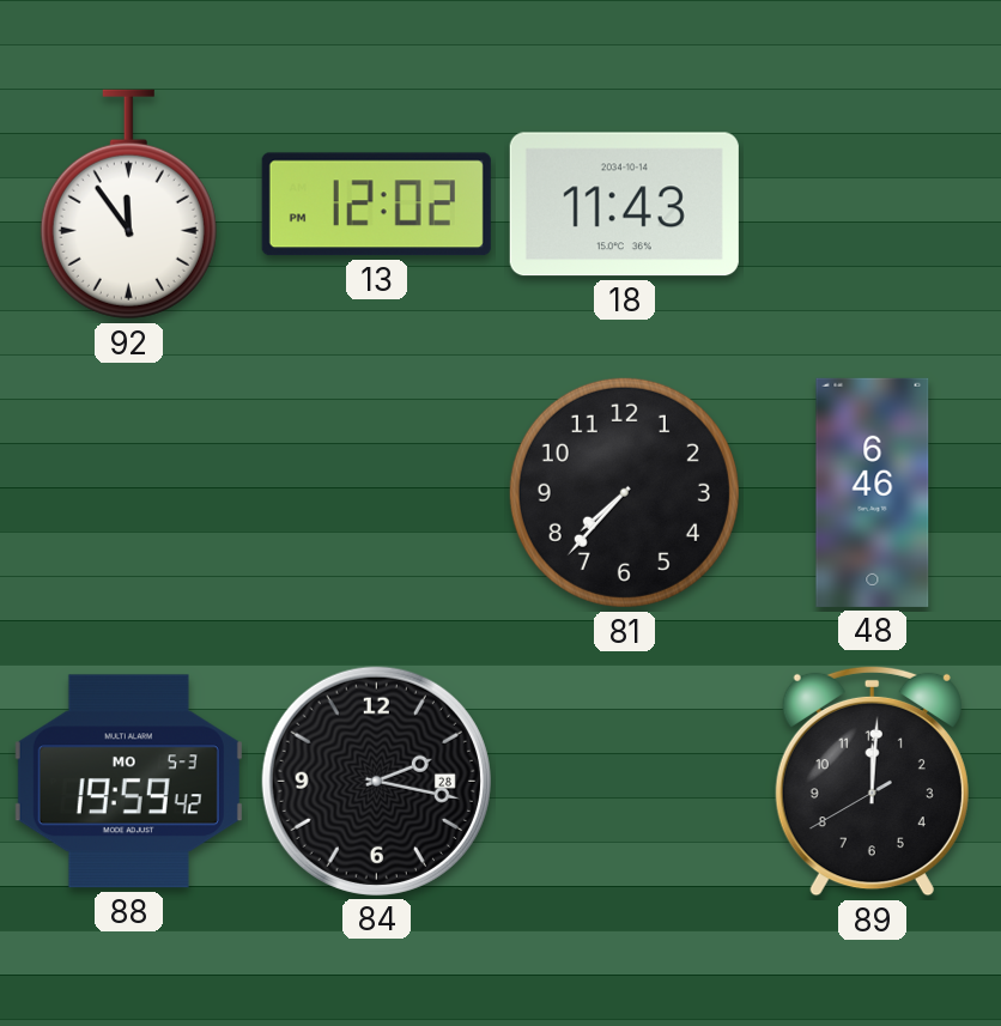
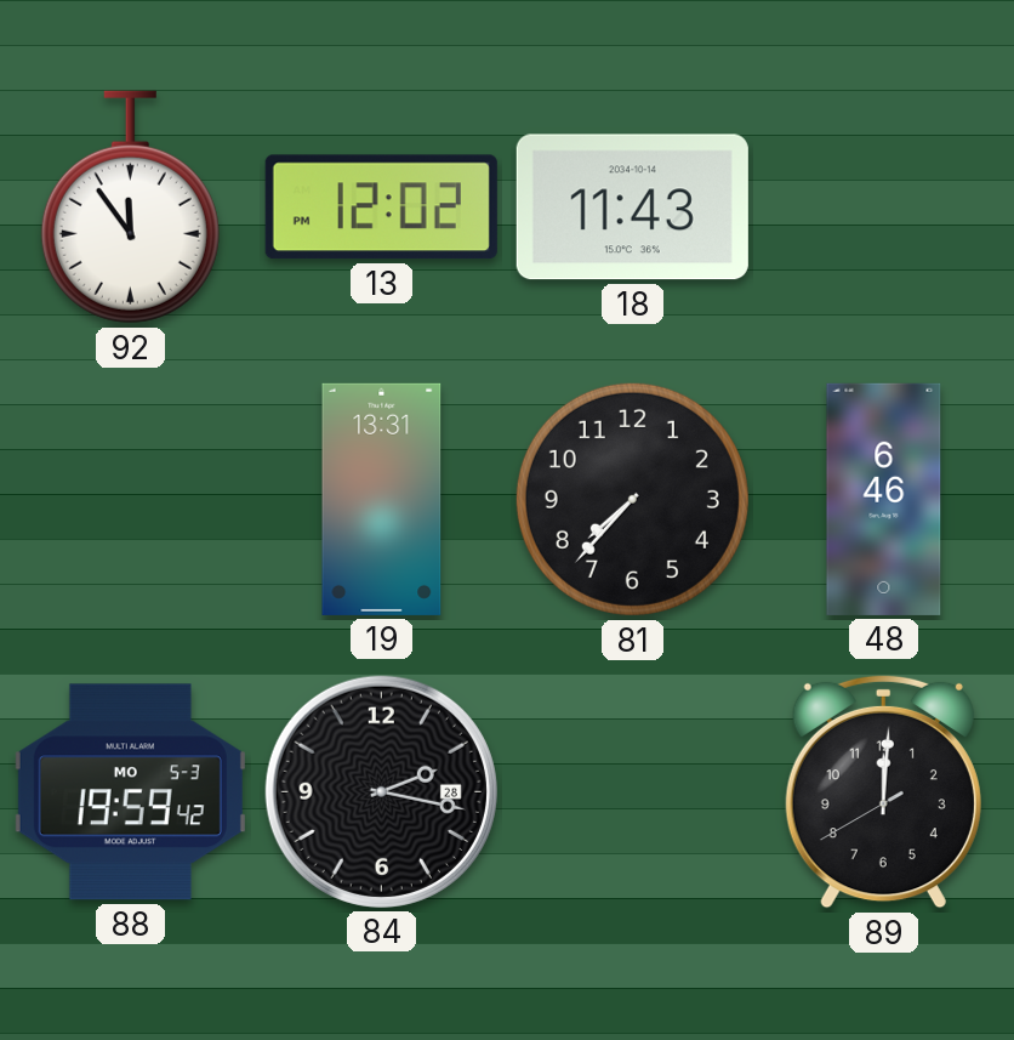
19: none -> 13:31
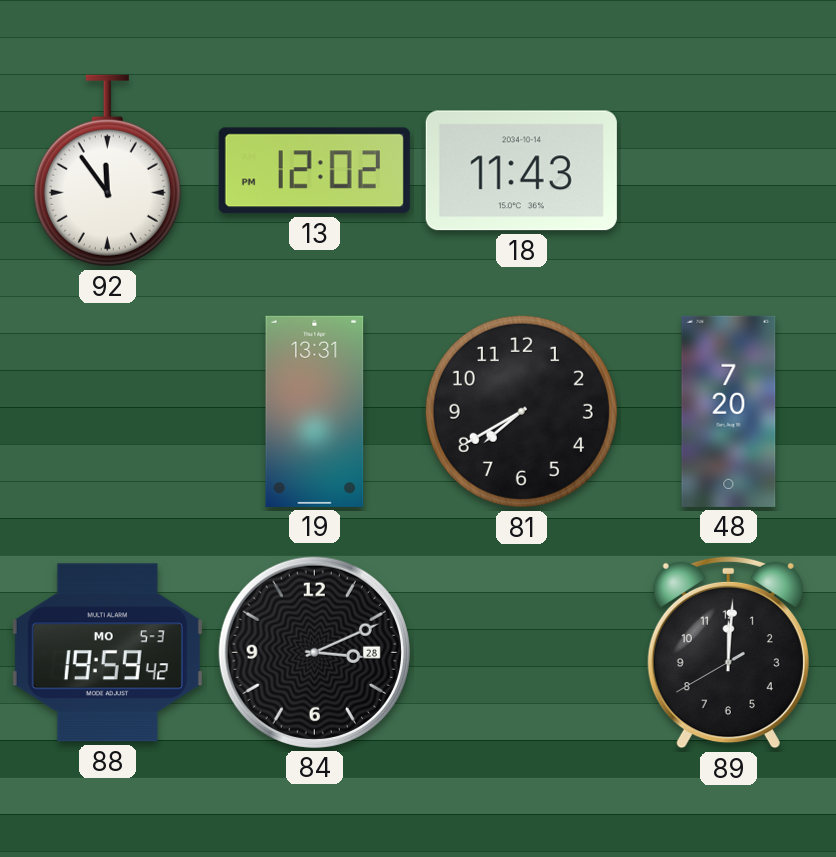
81: 7:37 -> 7:40
48: 6:46 -> 7:20
84: 2:17 -> 3:11
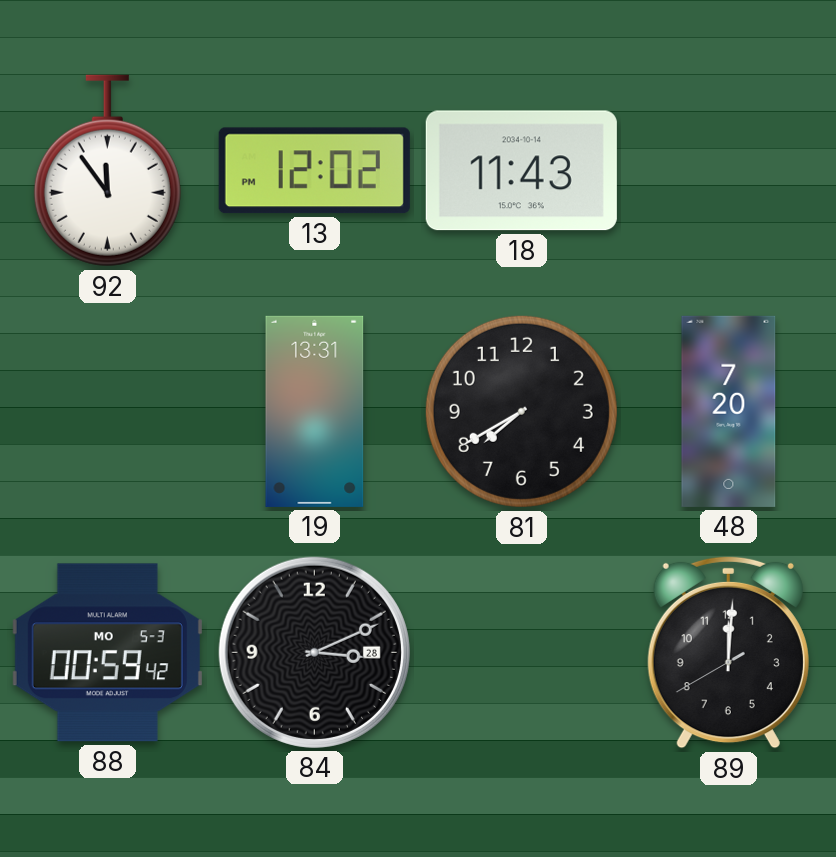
88: 19:59 -> 00:59
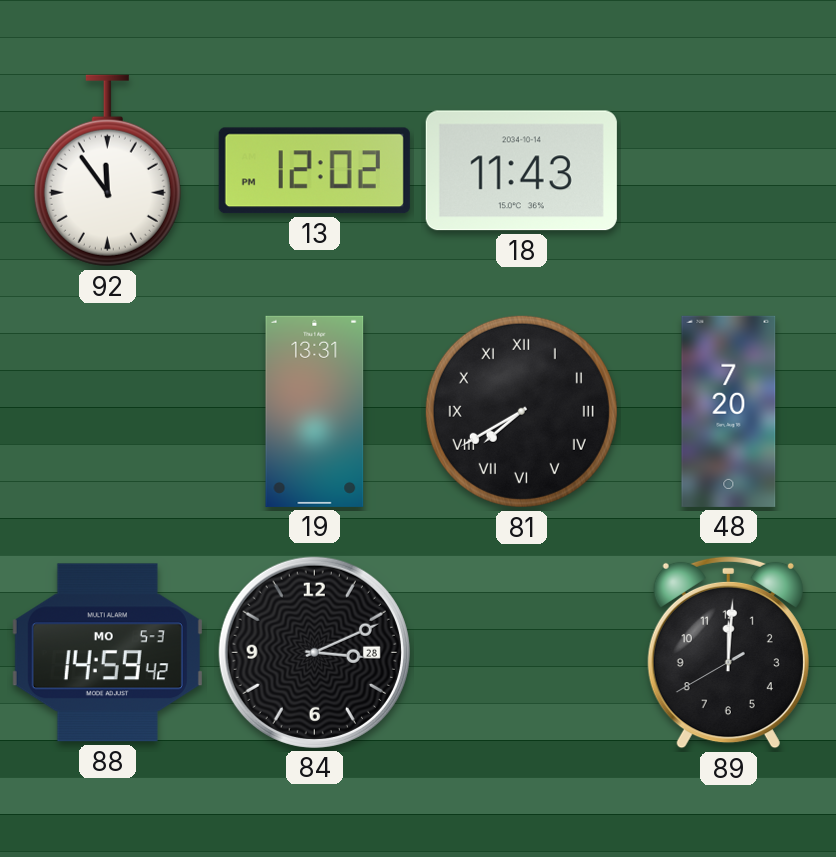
81 numerals: Arabic -> Roman
88: 00:59 -> 14:59
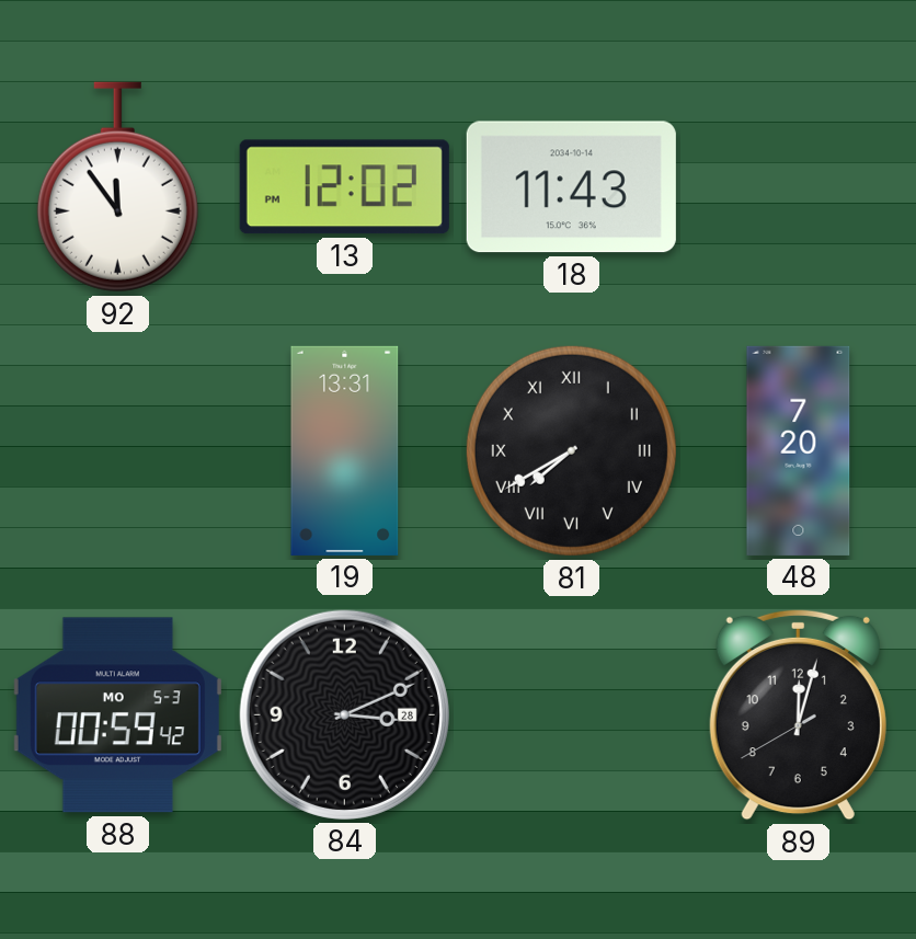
88: 14:59 -> 00:59
89: 12:00 -> 12:02
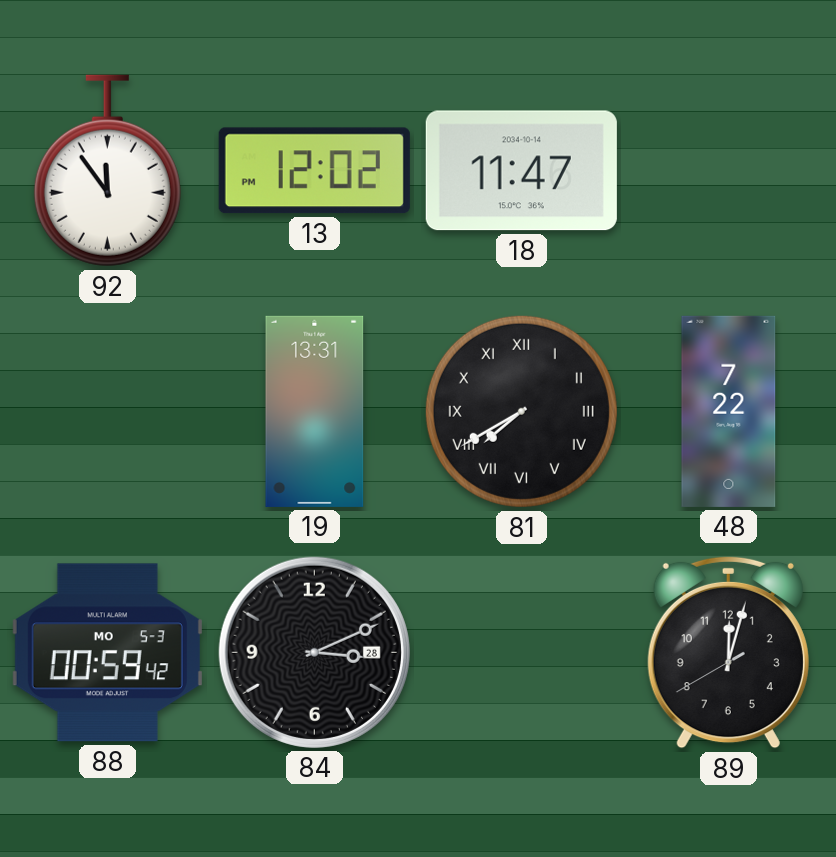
18: 11:43 -> 11:47
48: 7:20 -> 7:22
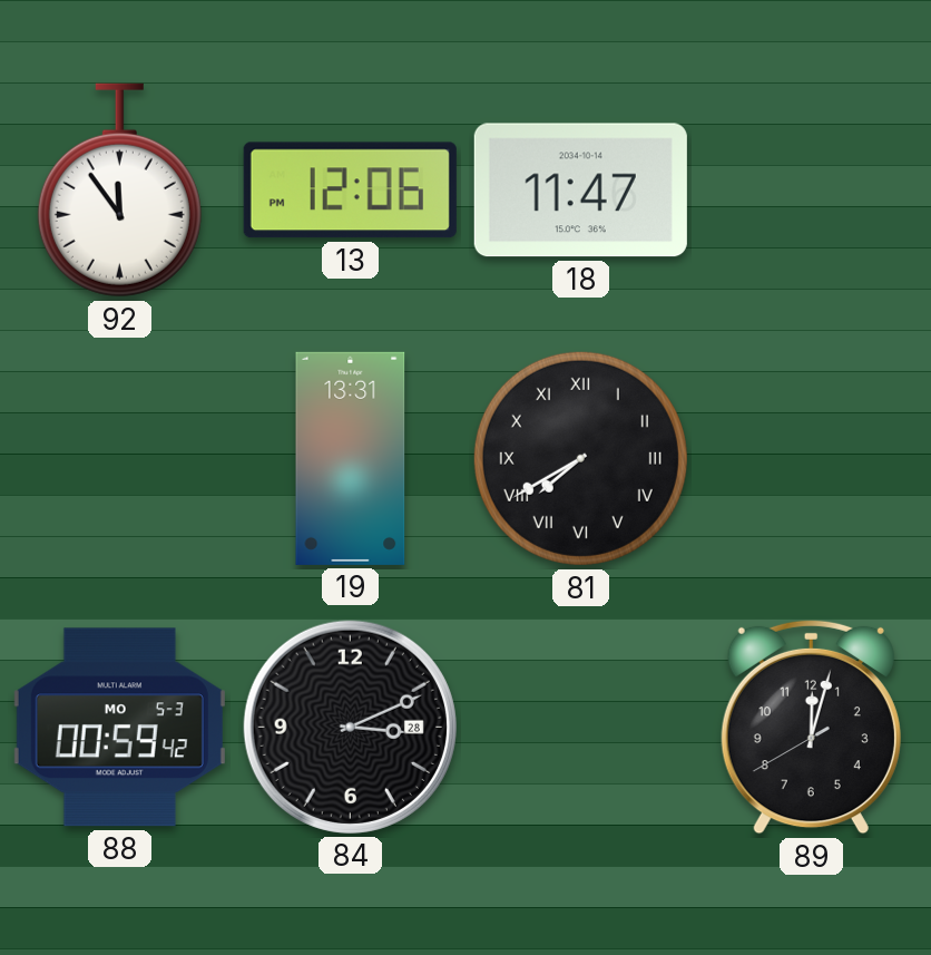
13: 12:02 -> 12:06
48: 7:22 -> none
